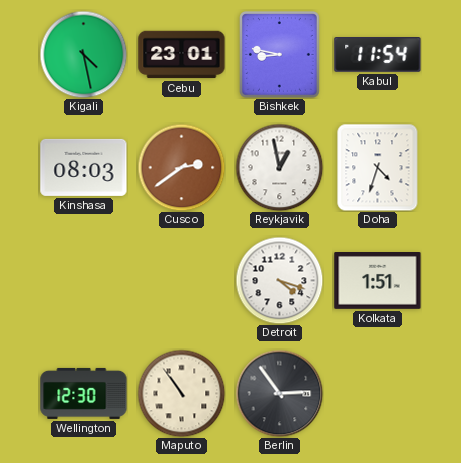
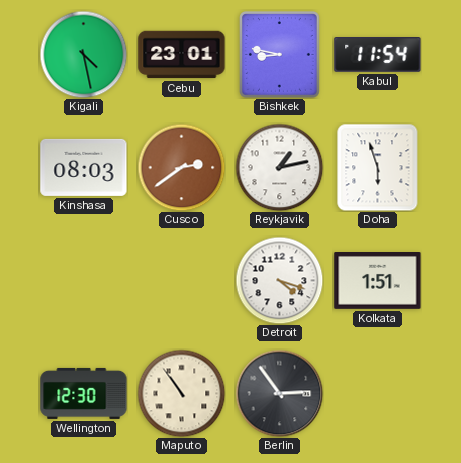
Reykjavik: 12:58 -> 1:13
Doha: 4:33 -> 5:57
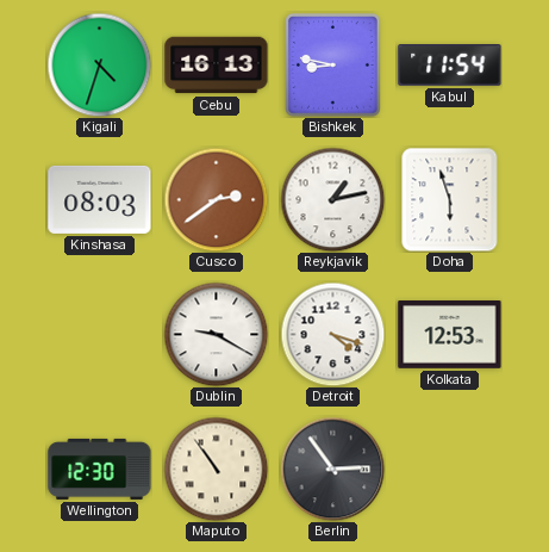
Kigali: 4:28 -> 4:33
Cebu: 23:01 -> 16:13
Dublin: none -> 9:20
Kolkata: 1:51 -> 12:53
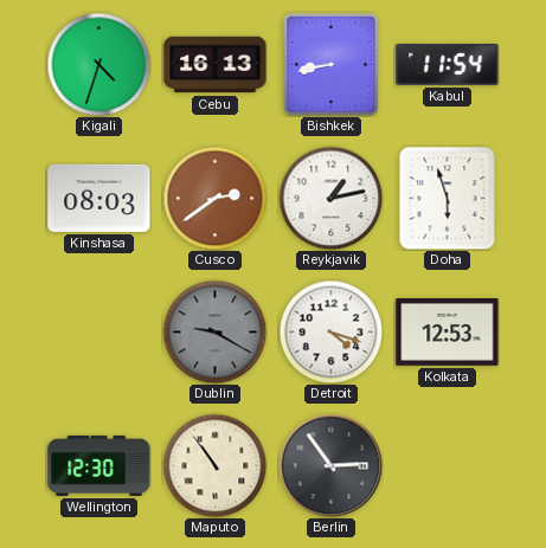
Bishkek: 8:47 -> 8:43
Dublin dial: white -> grey
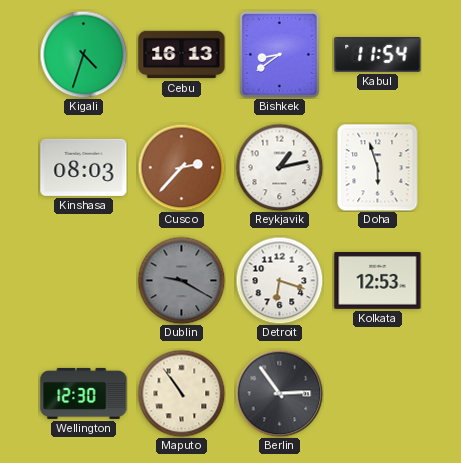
Bishkek: 8:43 -> 8:39
Cusco: 2:39 -> 2:37
Detroit: 4:18 -> 6:18
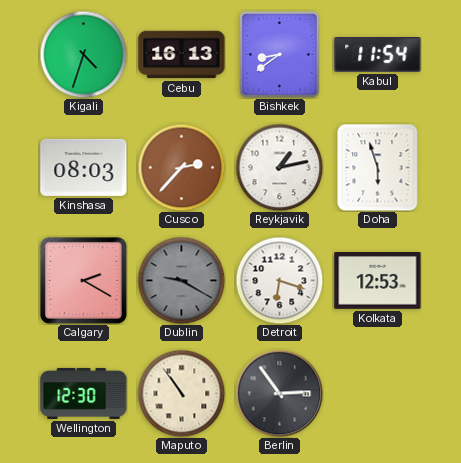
Calgary: none -> 2:20
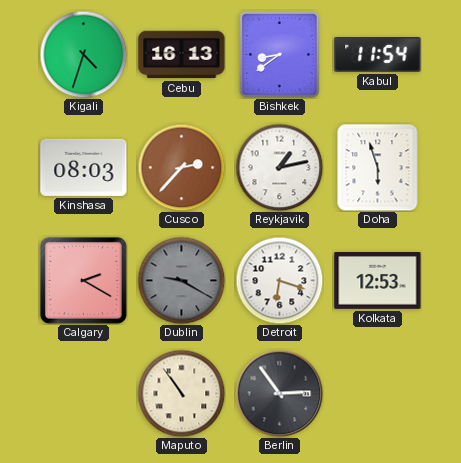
Wellington: 12:30 -> none
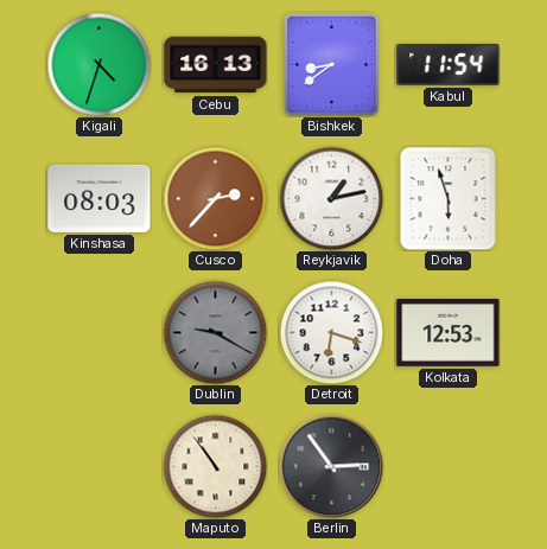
Calgary: 2:20 -> none
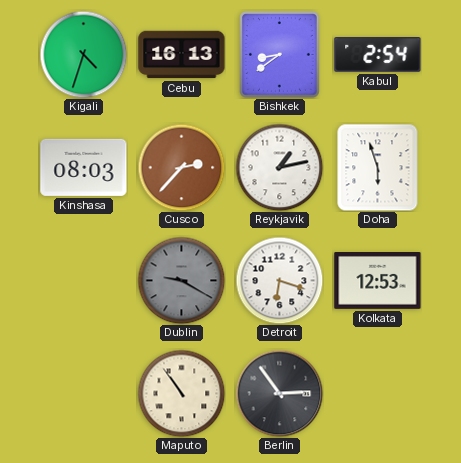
Kabul: 11:54 -> 2:54
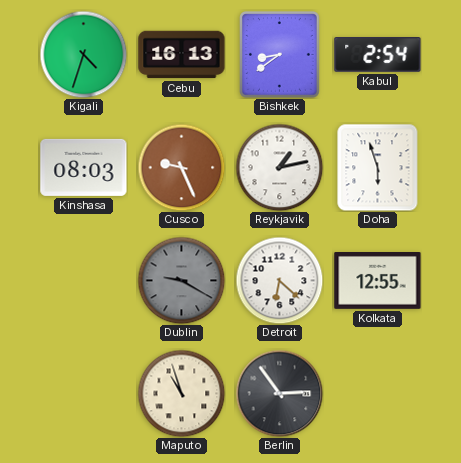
Cusco: 2:37 -> 9:26
Detroit: 6:18 -> 6:22
Kolkata: 12:53 -> 12:55
Maputo: 10:54 -> 10:57
